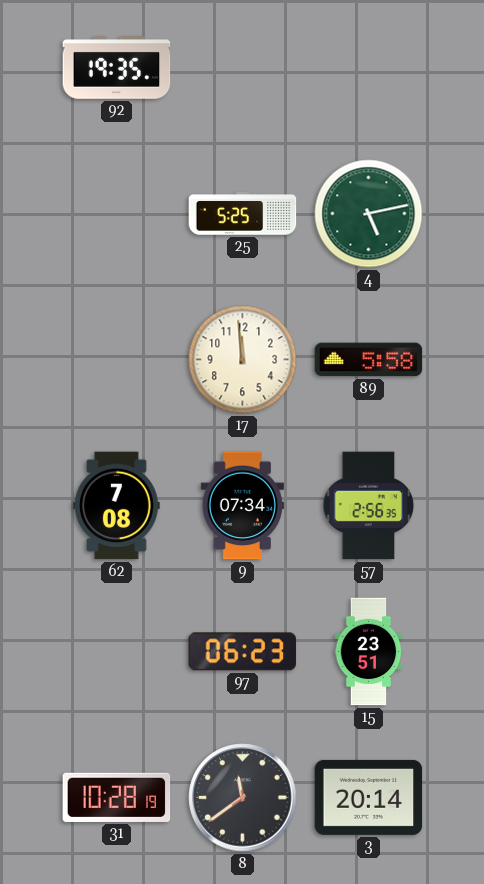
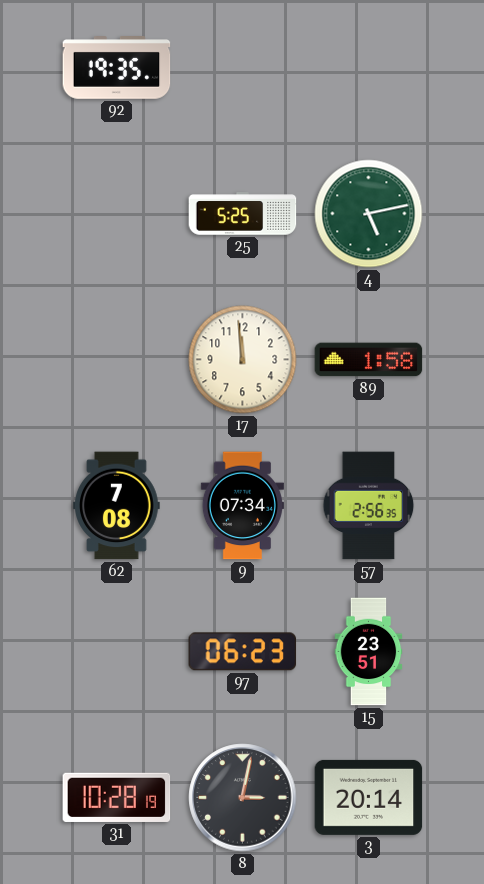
89: 5:58 -> 1:58
8: 11:39 -> 3:02
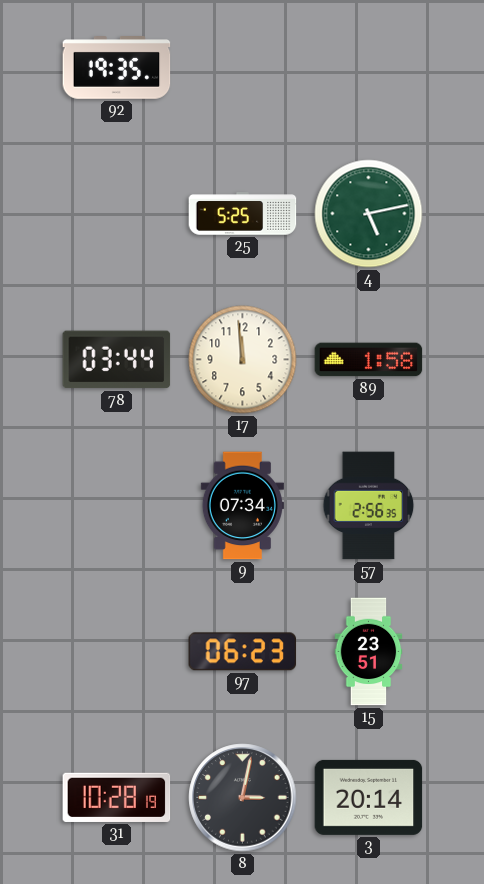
78: none -> 03:44
62: 7:08 -> none
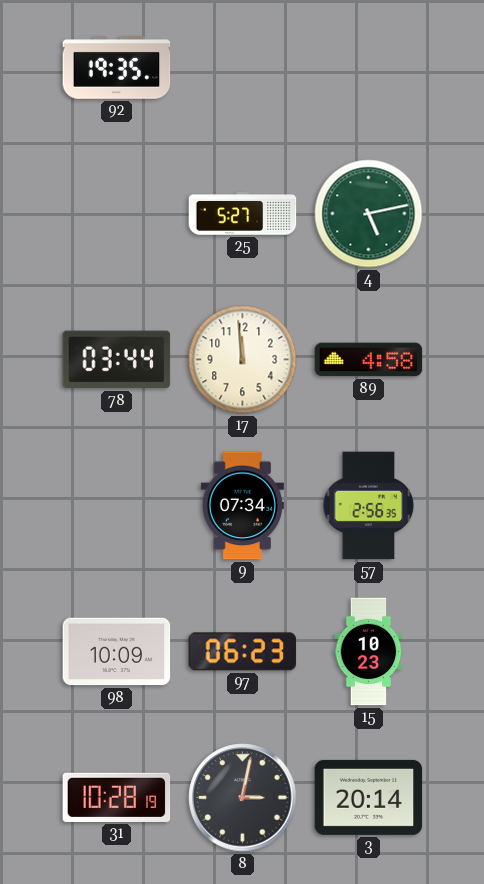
25: 5:25 -> 5:27
89: 1:58 -> 4:58
98: none -> 10:09
15: 23:51 -> 10:23
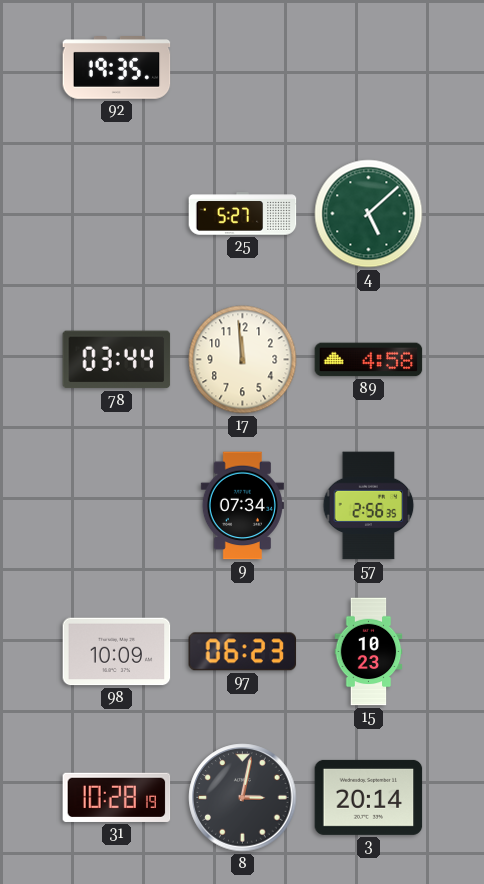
4: 5:13 -> 5:08
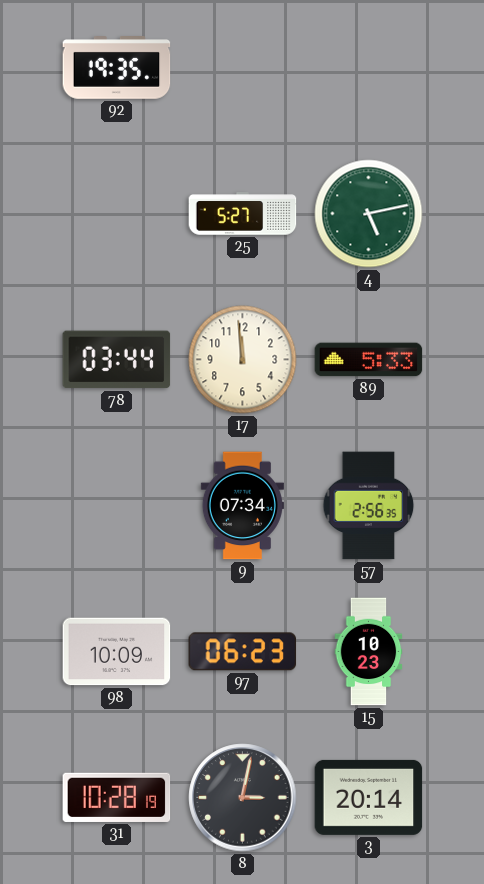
4: 5:08 -> 5:13
89: 4:58 -> 5:33
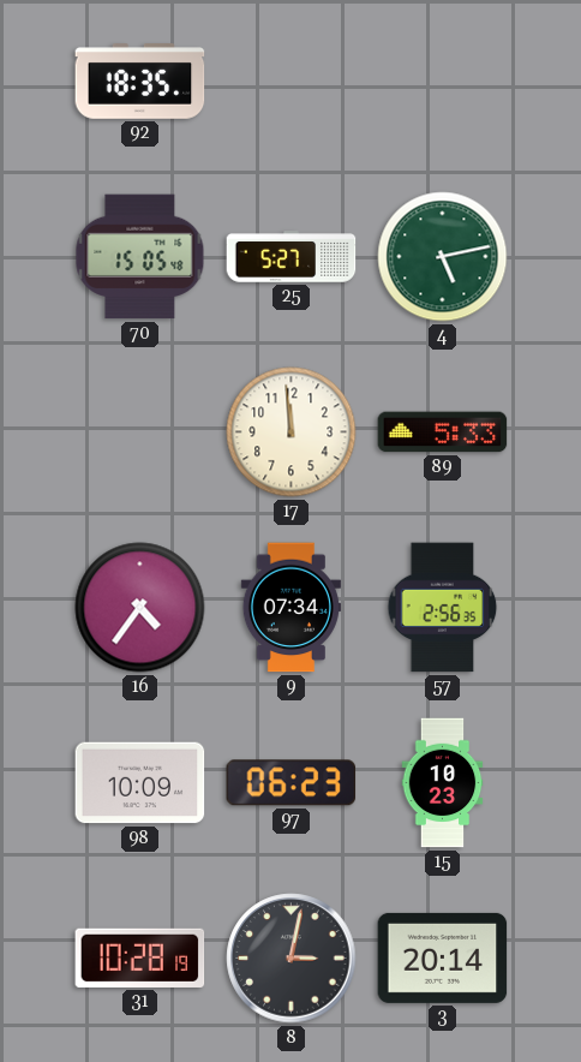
92: 19:35 -> 18:35
70: none -> 15:05
78: 03:44 -> none
16: none -> 4:36
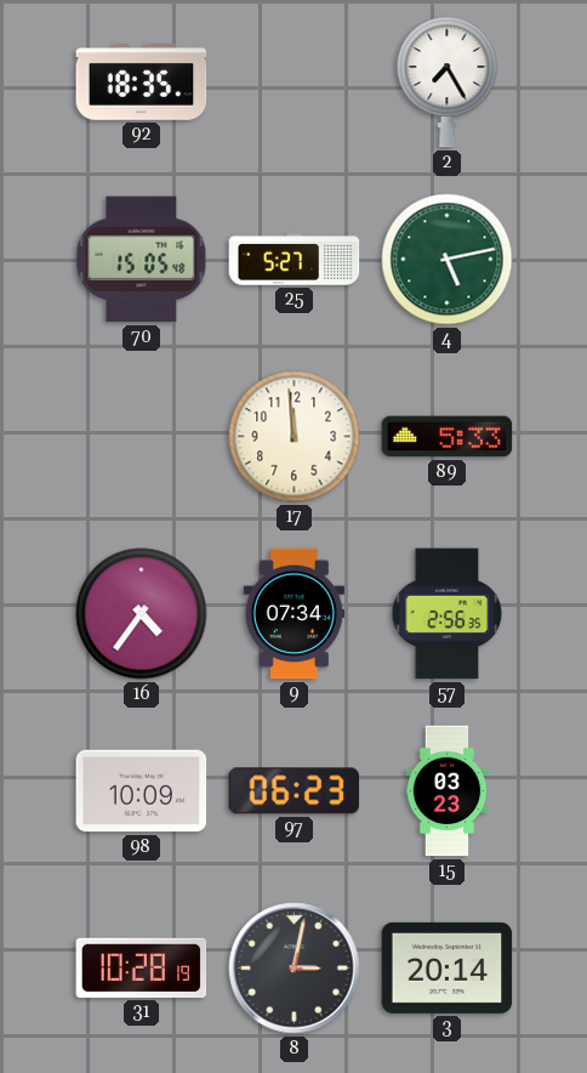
2: none -> 7:25
15: 10:23 -> 03:23
